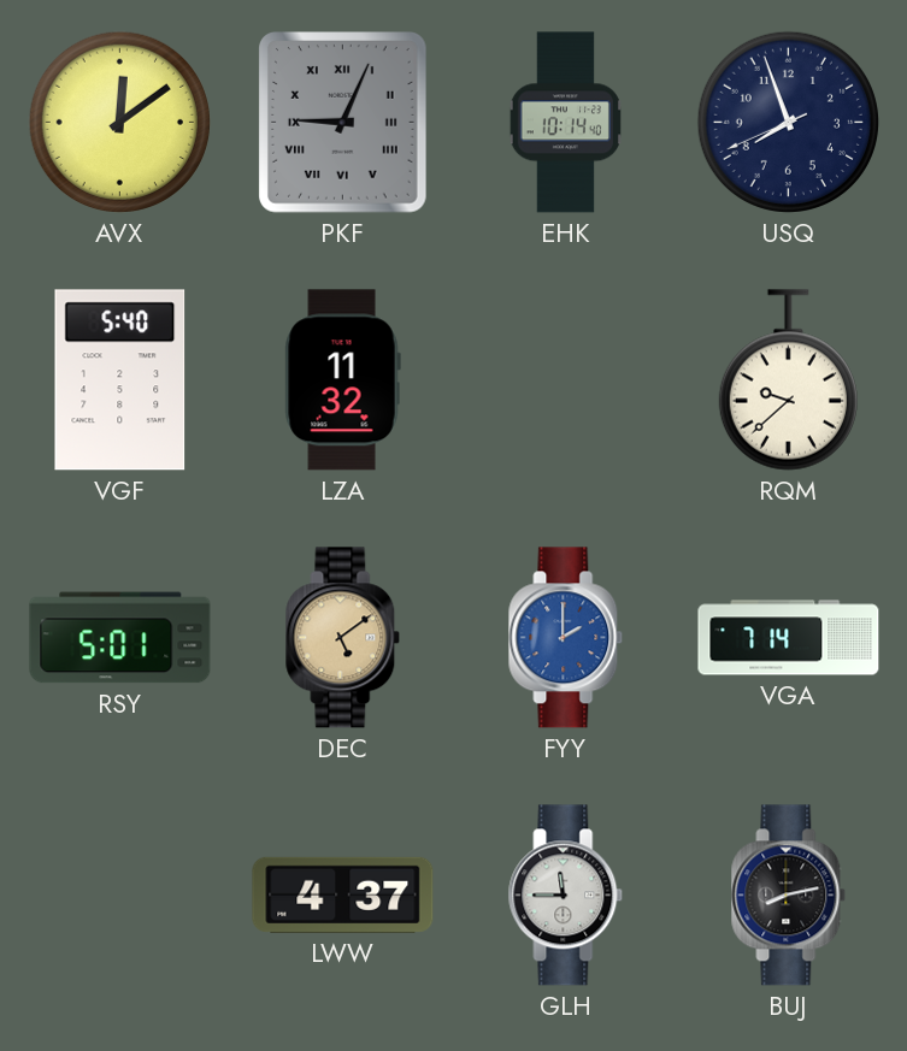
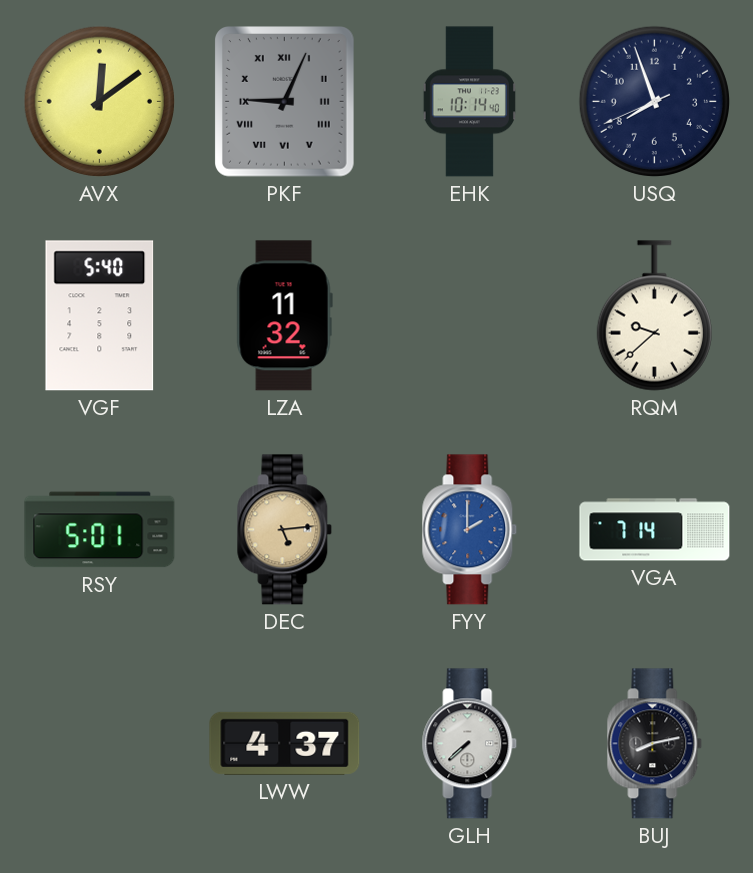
DEC: 5:09 -> 5:14
GLH: 11:45 -> 7:38
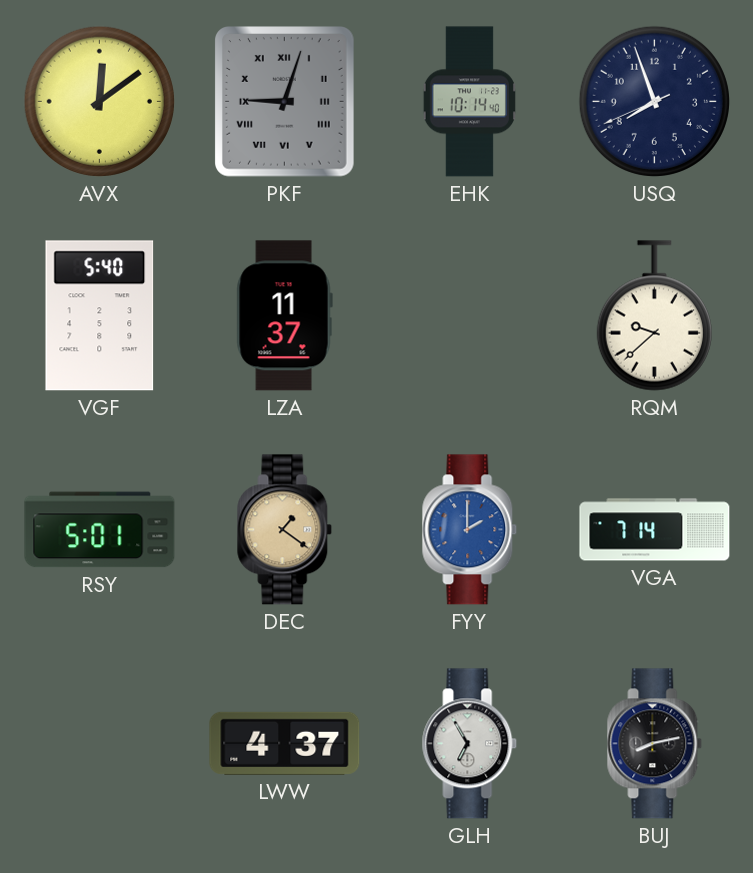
PKF: 9:04 -> 9:03
LZA: 11:32 -> 11:37
DEC: 5:14 -> 1:21
GLH: 7:38 -> 6:55
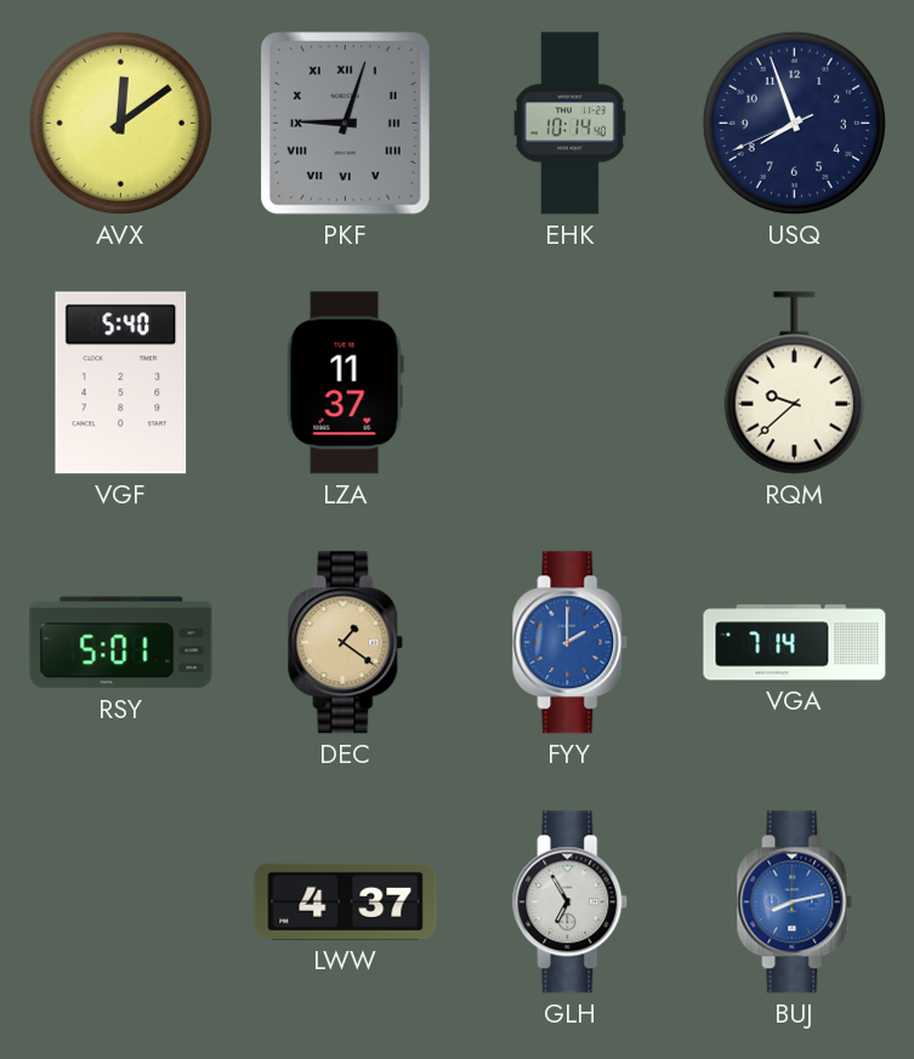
BUJ dial: black -> blue
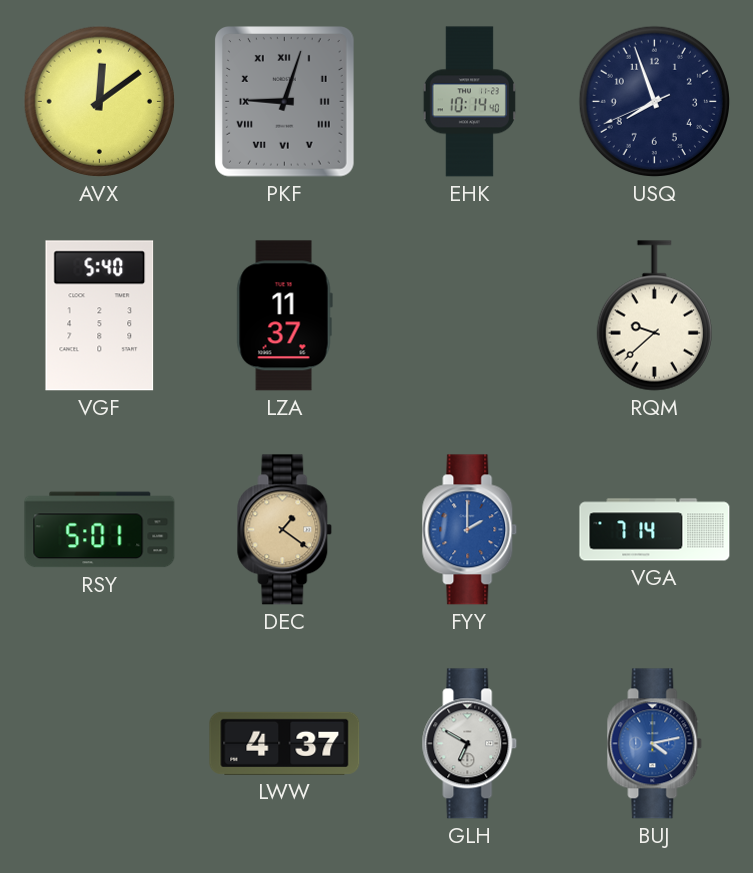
GLH: 6:55 -> 6:50
BUJ: 8:13 -> 4:13
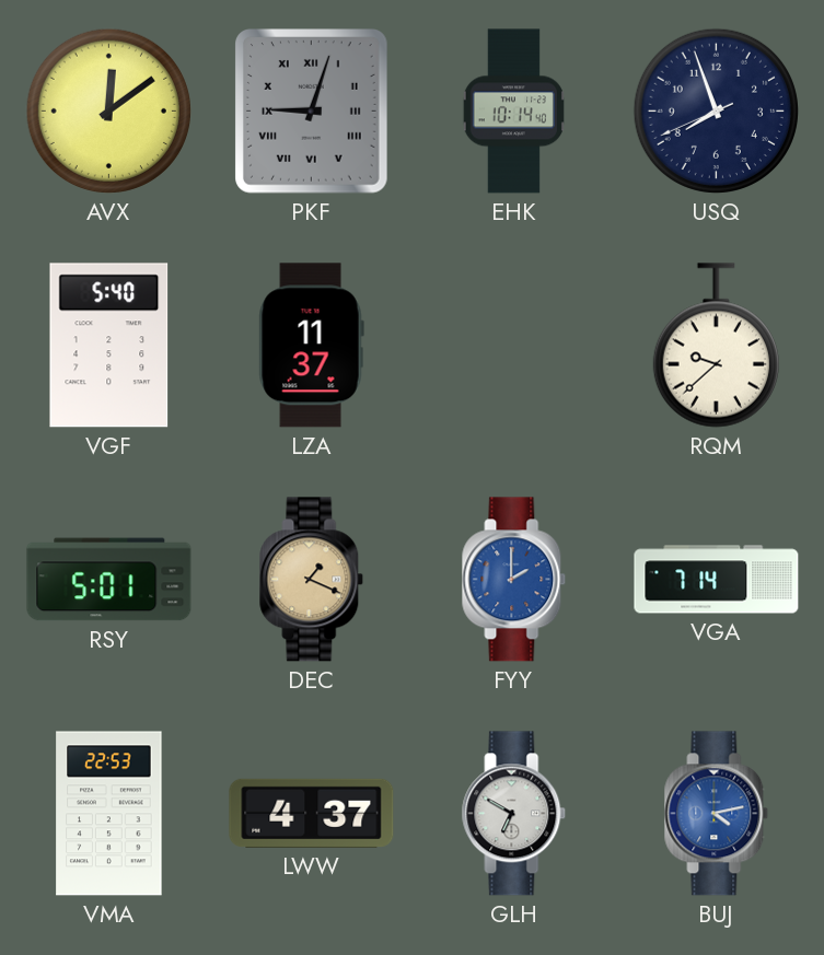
DEC: 1:21 -> 1:19
VMA: none -> 22:53
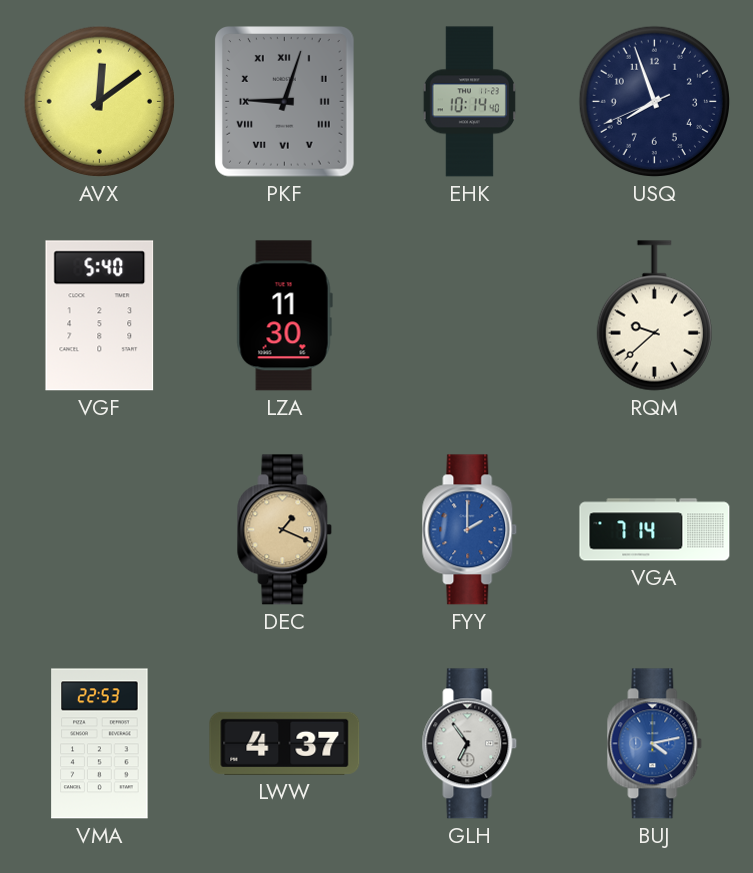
LZA: 11:37 -> 11:30
RSY: 5:01 -> none
GLH: 6:50 -> 6:54
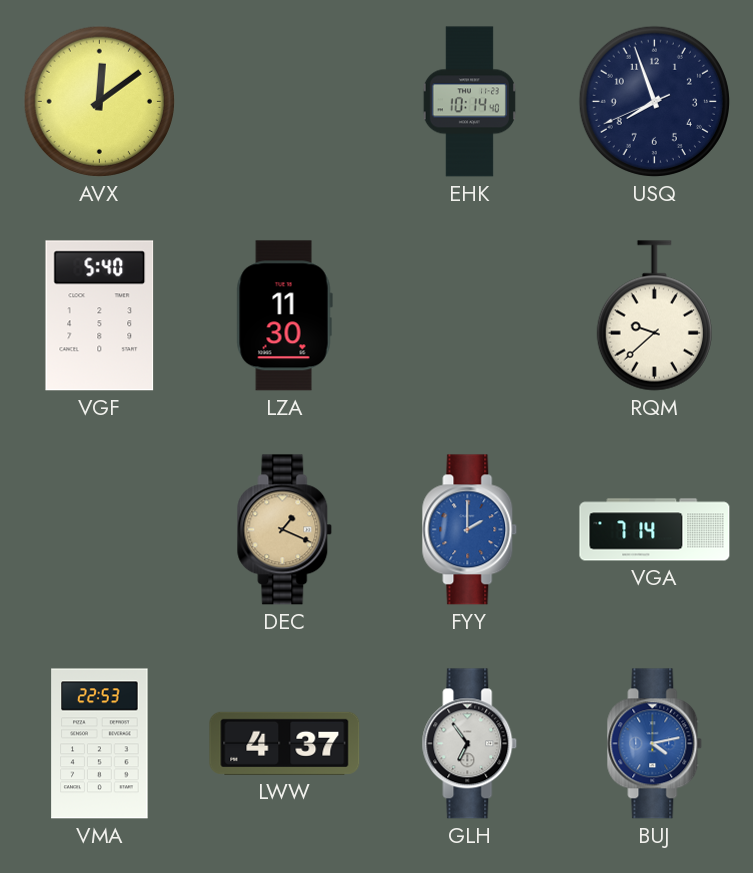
PKF: 9:03 -> none
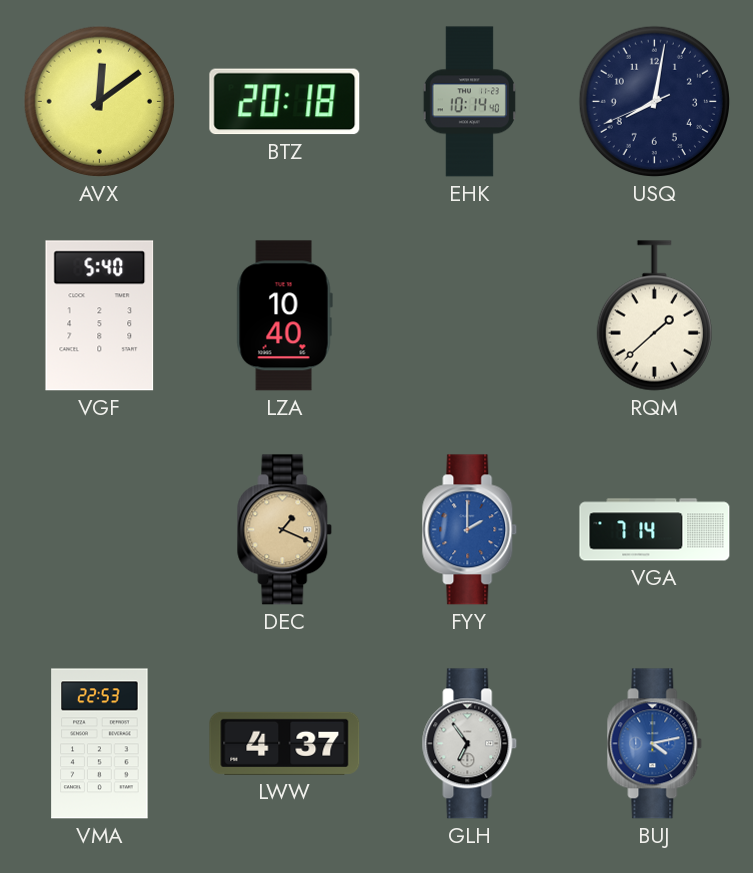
BTZ: none -> 20:18
USQ: 7:56 -> 8:01
LZA: 11:30 -> 10:40
RQM: 9:38 -> 1:38
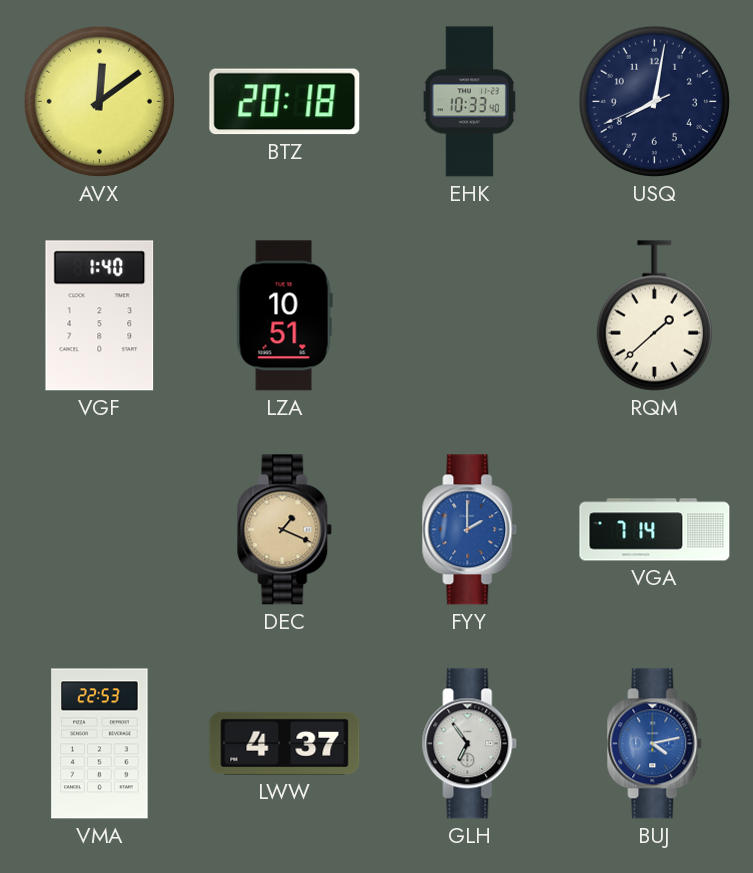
EHK: 10:14 -> 10:33
VGF: 5:40 -> 1:40
LZA: 10:40 -> 10:51
